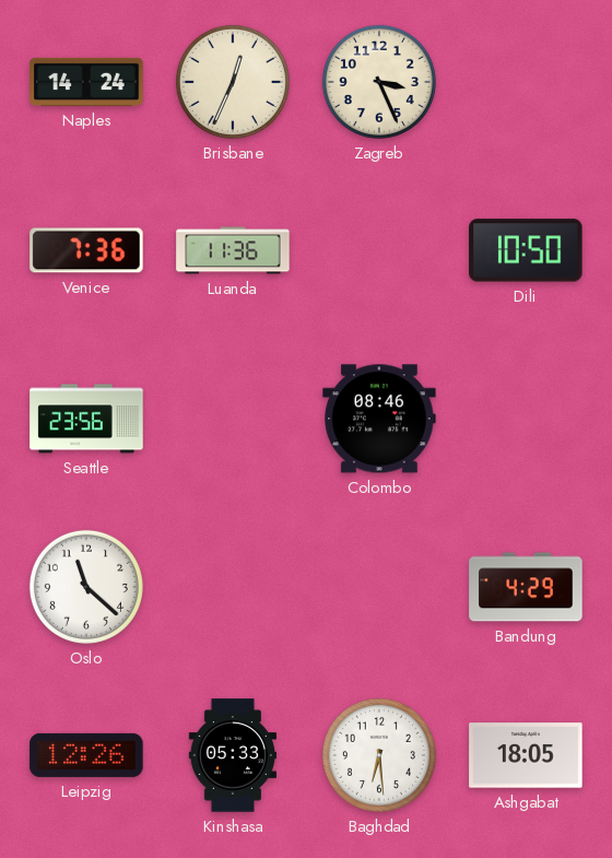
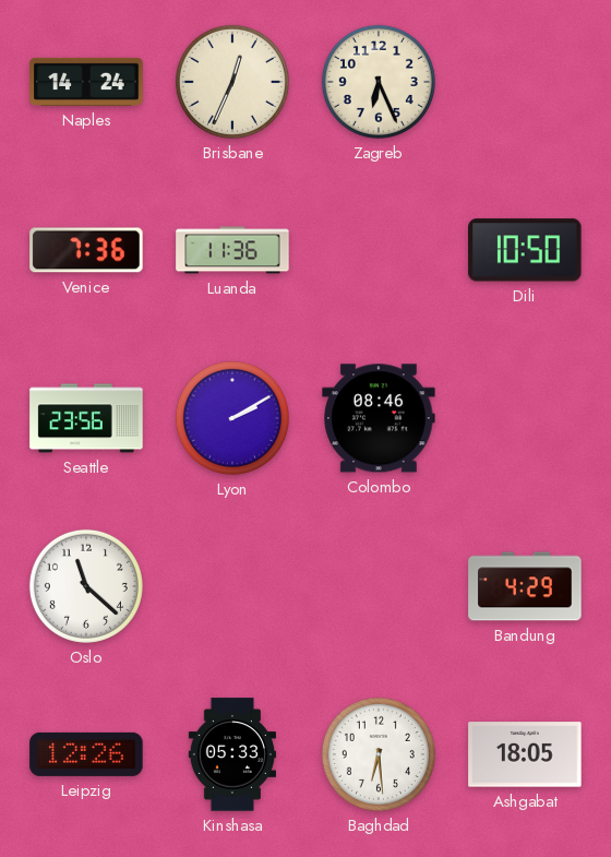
Zagreb: 3:26 -> 6:26
Lyon: none -> 2:10
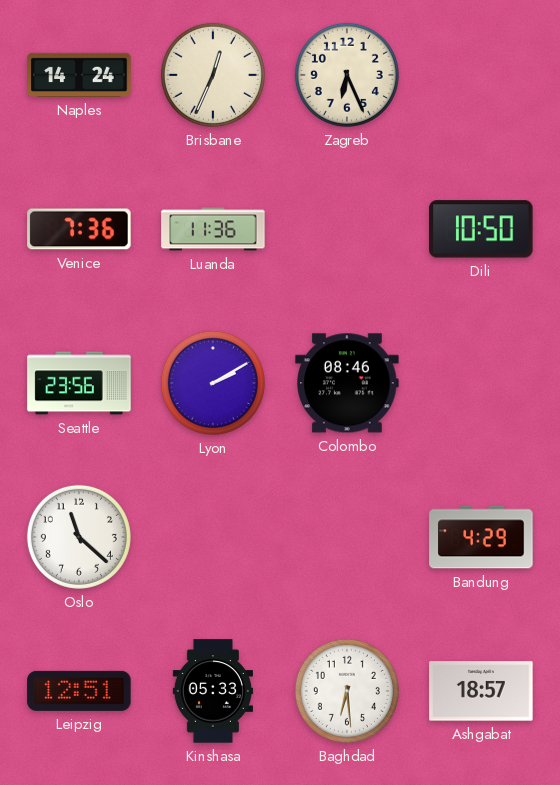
Leipzig: 12:26 -> 12:51
Ashgabat: 18:05 -> 18:57
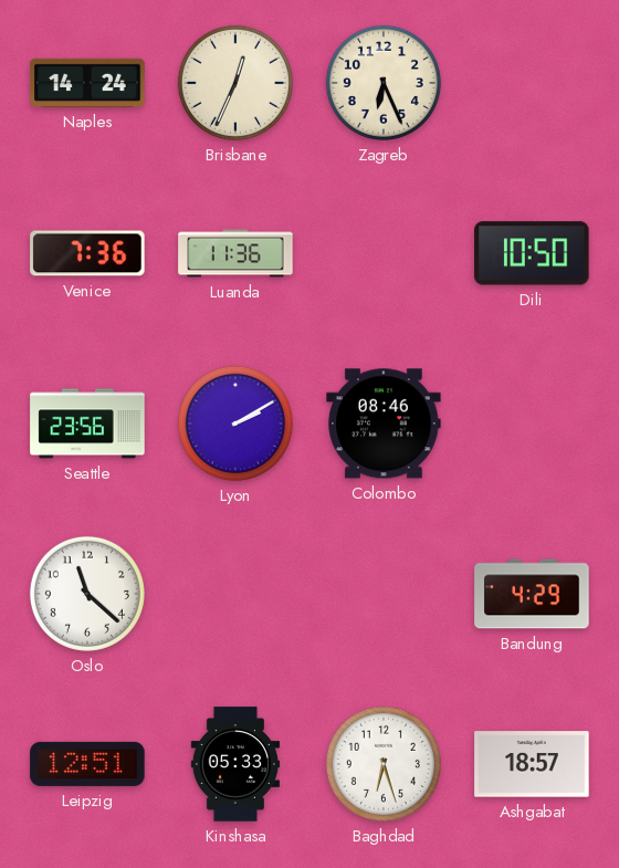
Baghdad: 6:29 -> 6:27
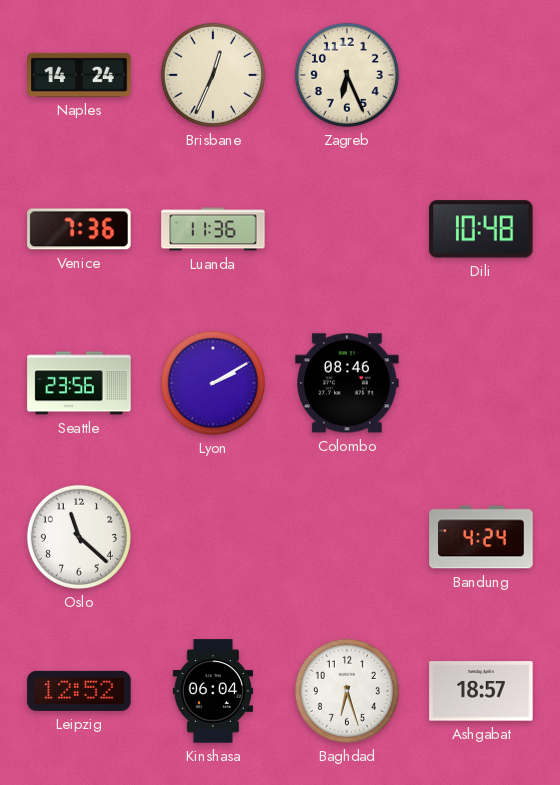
Dili: 10:50 -> 10:48
Bandung: 4:29 -> 4:24
Leipzig: 12:51 -> 12:52
Kinshasa: 05:33 -> 06:04
